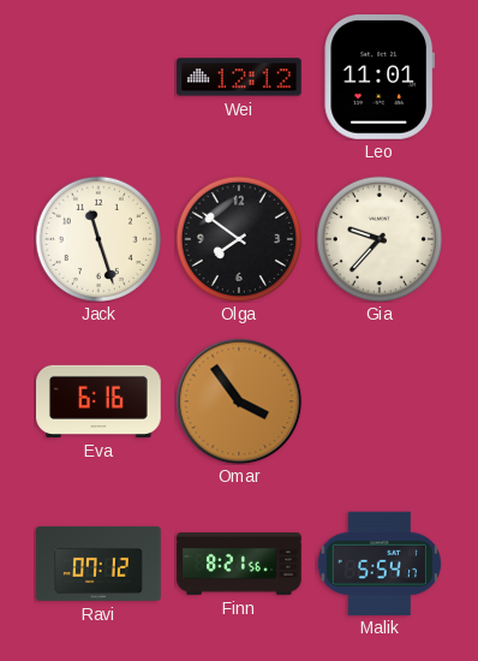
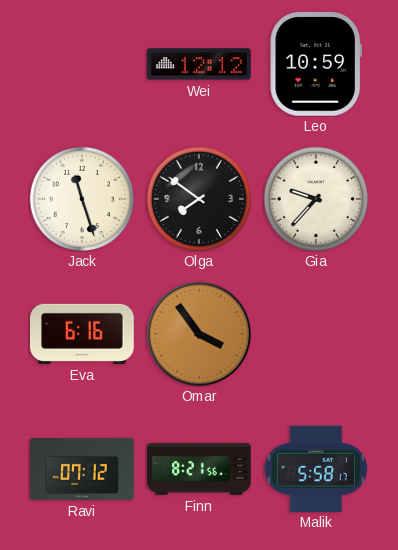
Leo: 11:01 -> 10:59
Malik: 5:54 -> 5:58
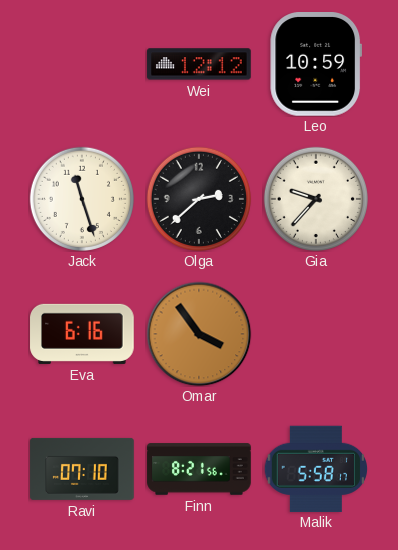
Olga: 7:51 -> 2:38
Ravi: 07:12 -> 07:10
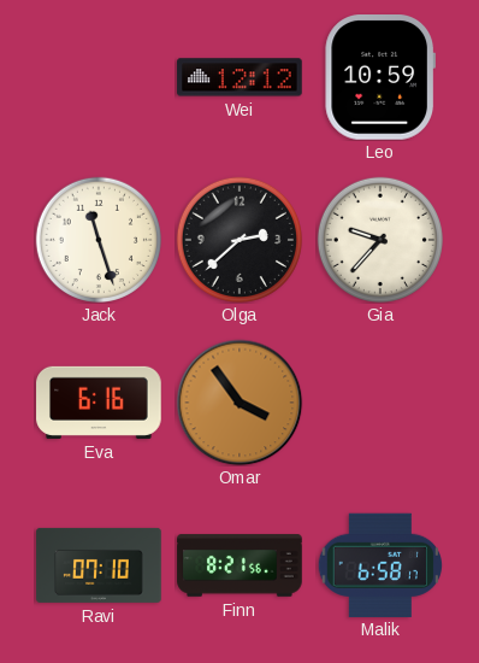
Malik: 5:58 -> 6:58
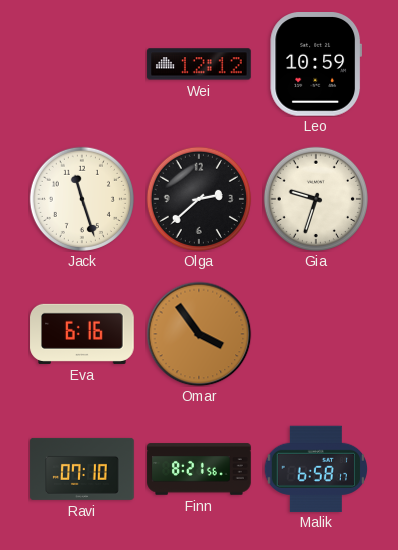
Gia: 9:37 -> 9:33
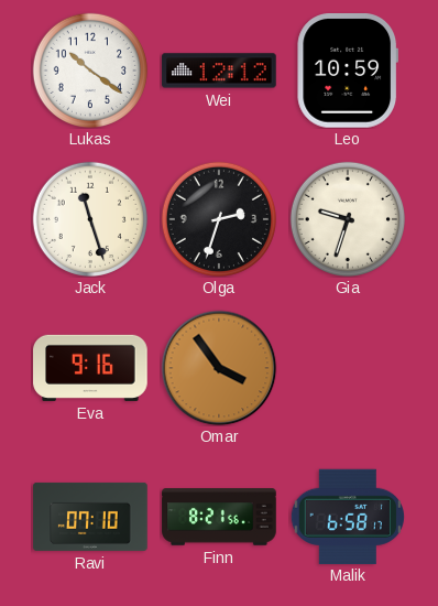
Lukas: none -> 10:21
Olga: 2:38 -> 2:33
Eva: 6:16 -> 9:16
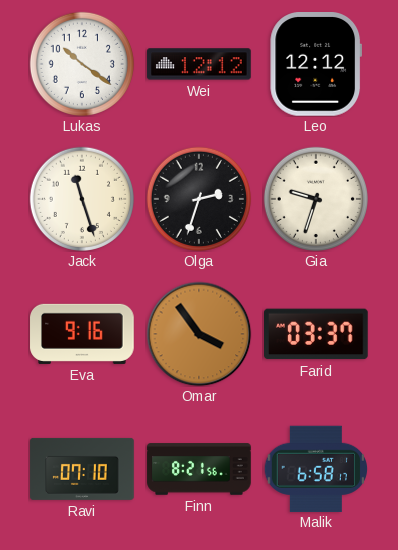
Leo: 10:59 -> 12:12
Farid: none -> 03:37
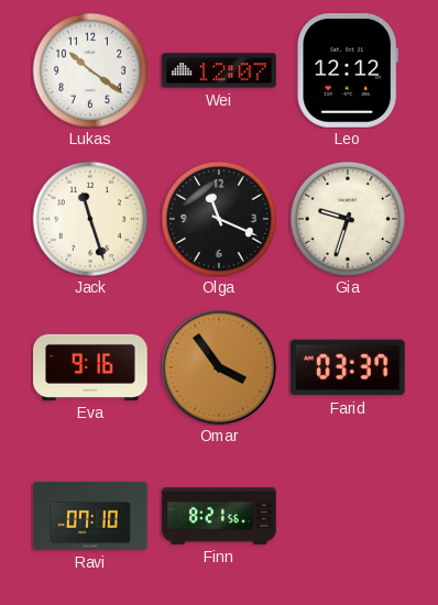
Wei: 12:12 -> 12:07
Olga: 2:33 -> 11:19
Malik: 6:58 -> none
